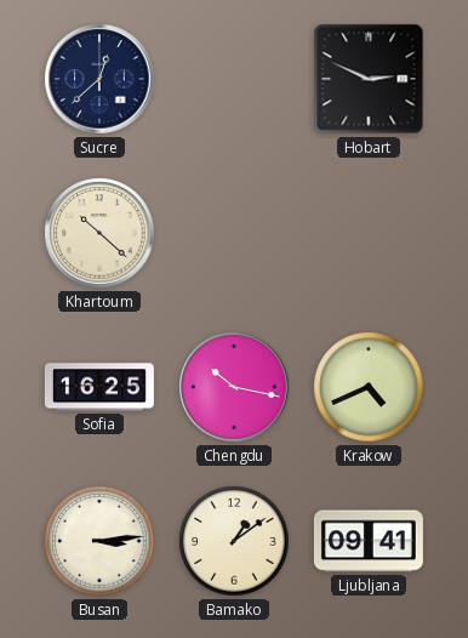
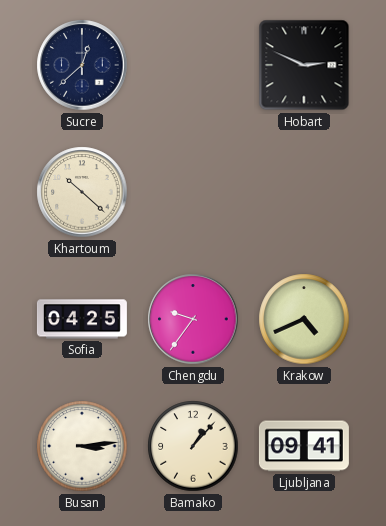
Sofia: 16:25 -> 04:25
Chengdu: 10:17 -> 9:36
Bamako: 1:09 -> 1:07
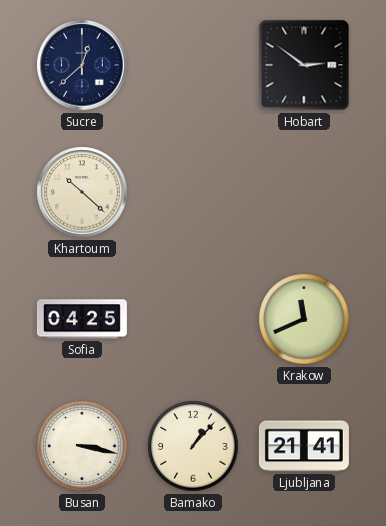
Hobart: 2:49 -> 2:51
Chengdu: 9:36 -> none
Krakow: 4:41 -> 11:41
Busan: 3:14 -> 3:17
Ljubljana: 09:41 -> 21:41
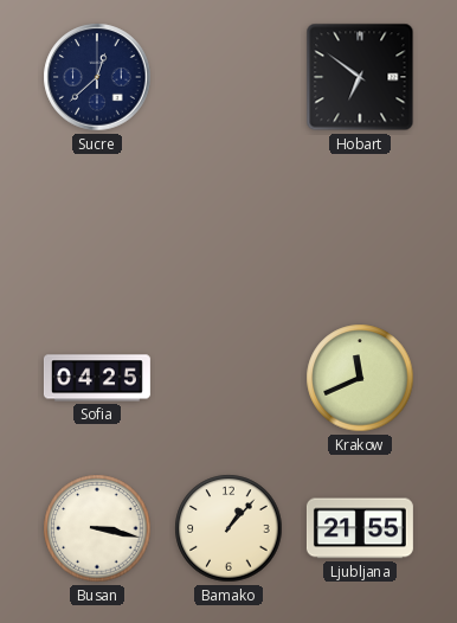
Hobart: 2:51 -> 6:51
Khartoum: 10:22 -> none
Ljubljana: 21:41 -> 21:55
